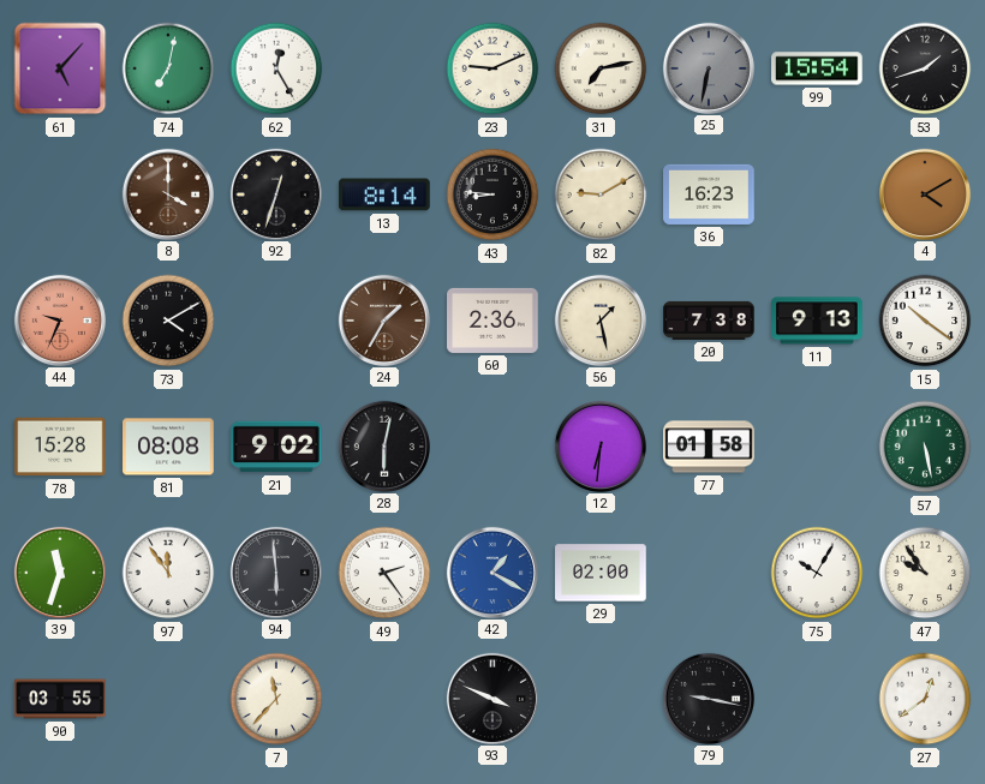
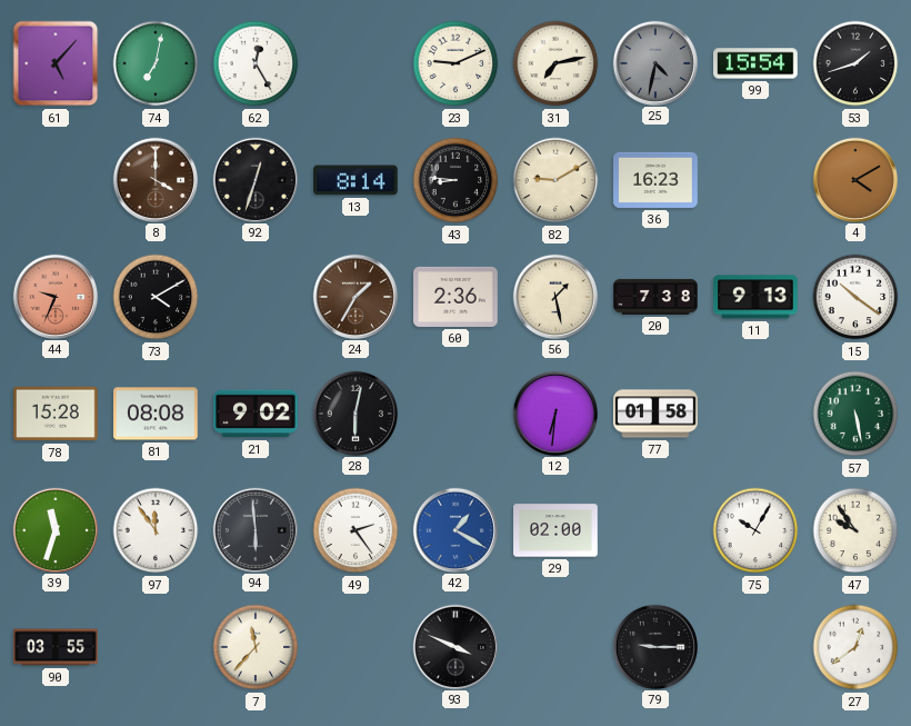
25: 6:32 -> 4:32
79: 9:17 -> 9:15
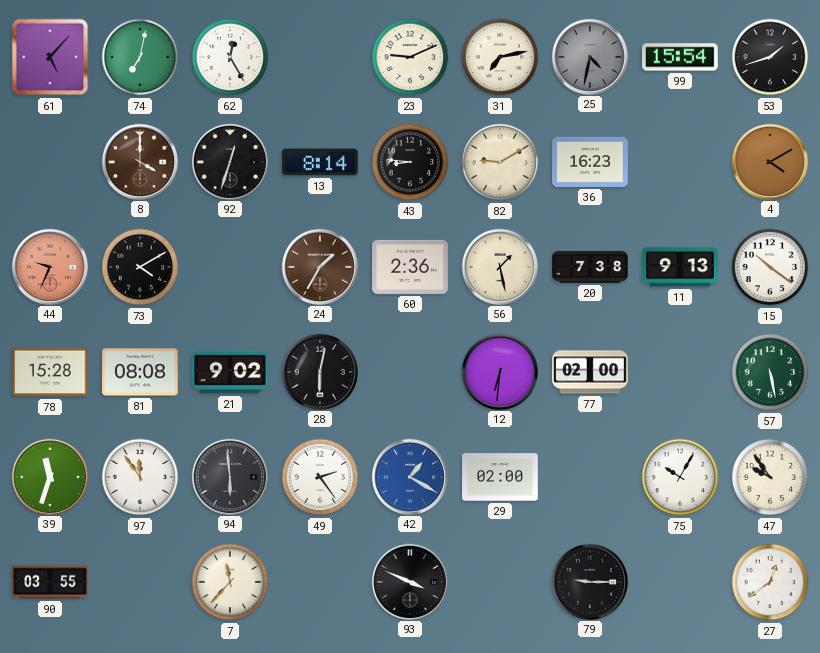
77: 01:58 -> 02:00
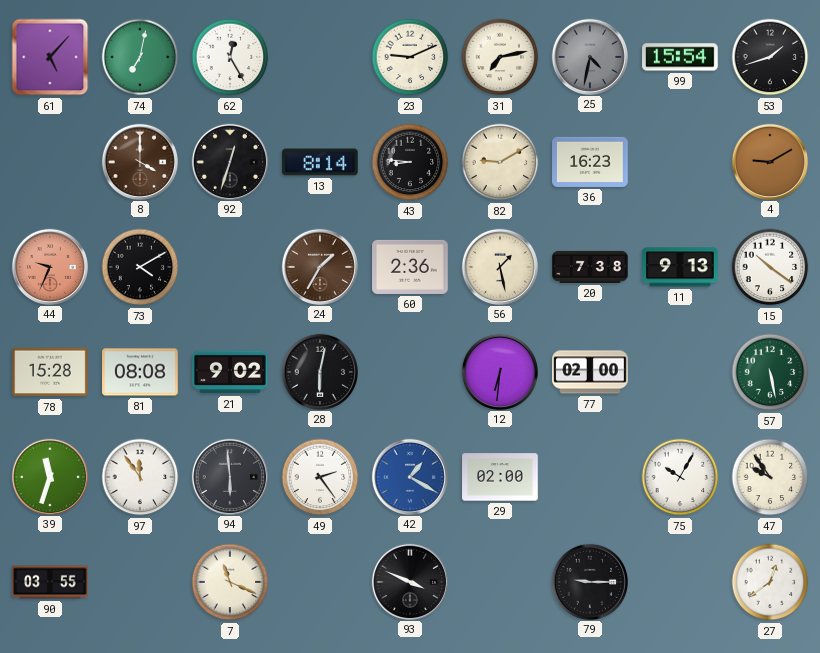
4: 4:10 -> 9:10
7: 11:37 -> 11:19
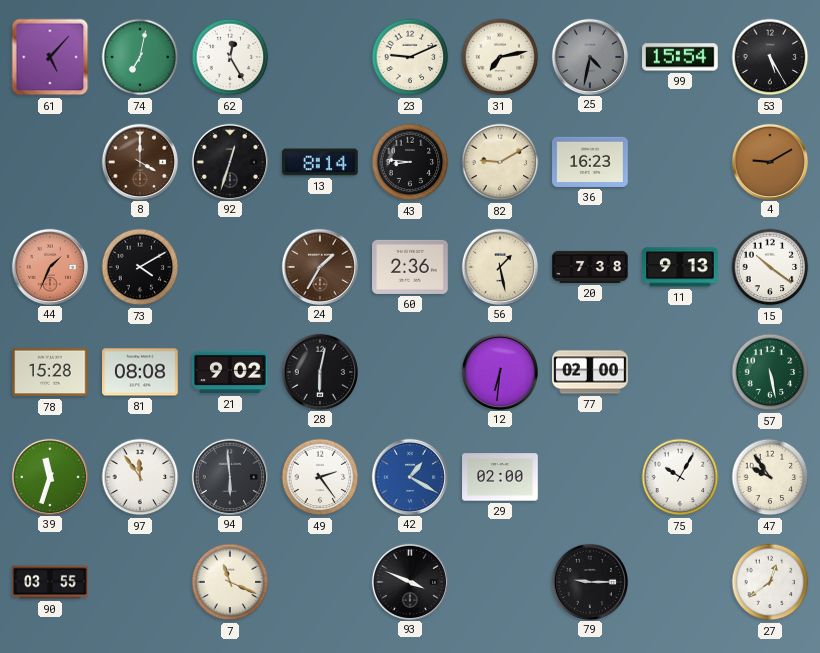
53: 1:42 -> 5:25
44: 9:34 -> 1:34
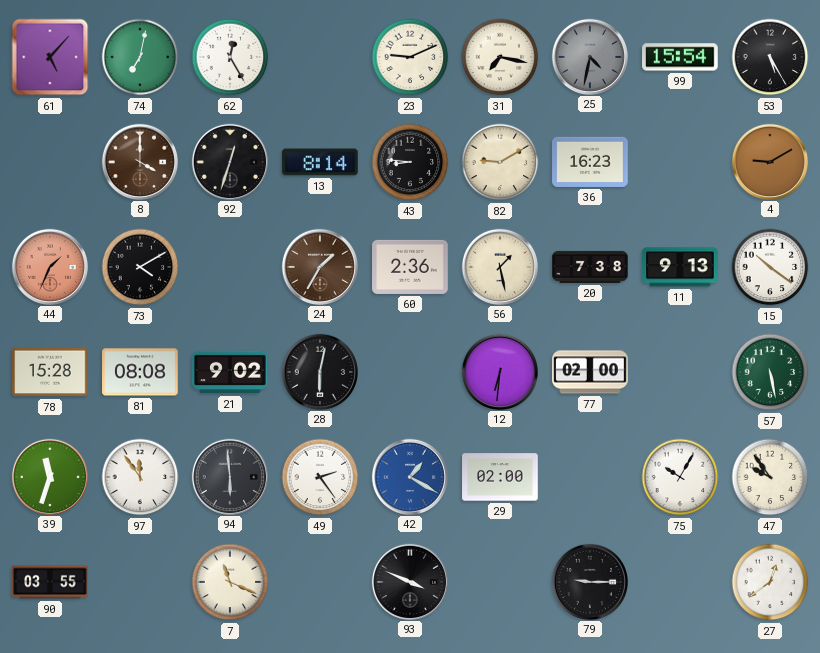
31: 7:13 -> 7:17
